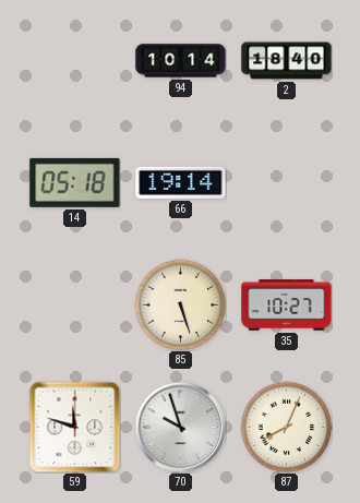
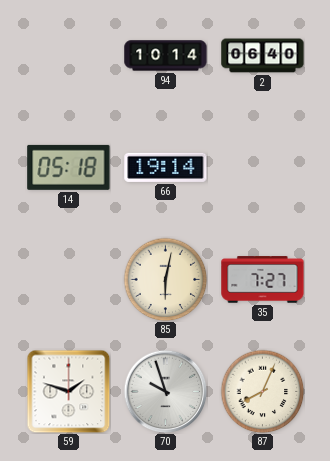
2: 18:40 -> 06:40
85: 5:27 -> 6:02
35: 10:27 -> 7:27
59: 11:48 -> 1:48
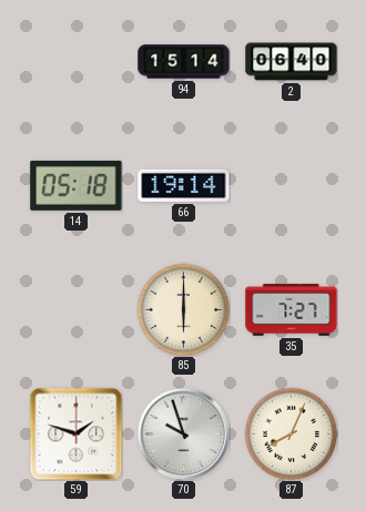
94: 10:14 -> 15:14
85: 6:02 -> 6:00
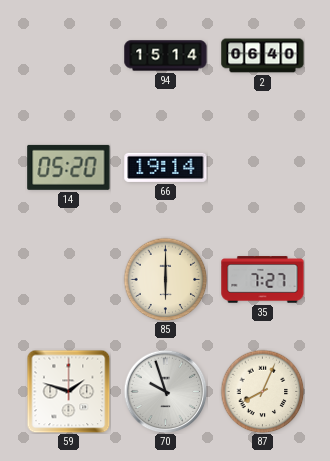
14: 05:18 -> 05:20
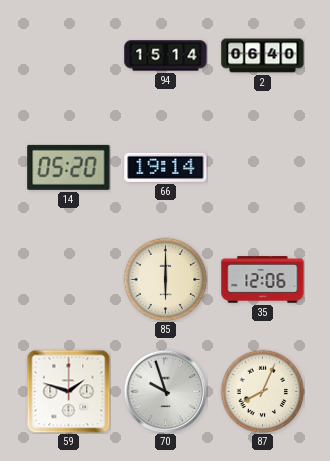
35: 7:27 -> 12:06
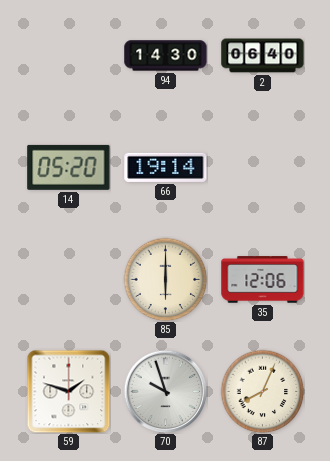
94: 15:14 -> 14:30
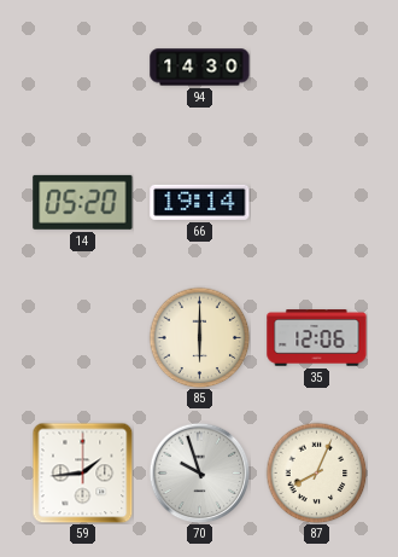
2: 06:40 -> none
59: 1:48 -> 1:44
